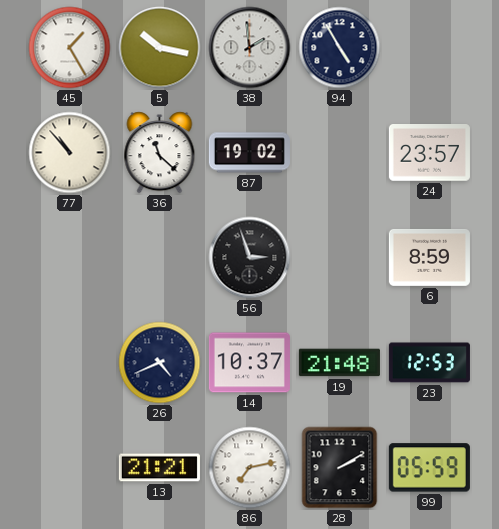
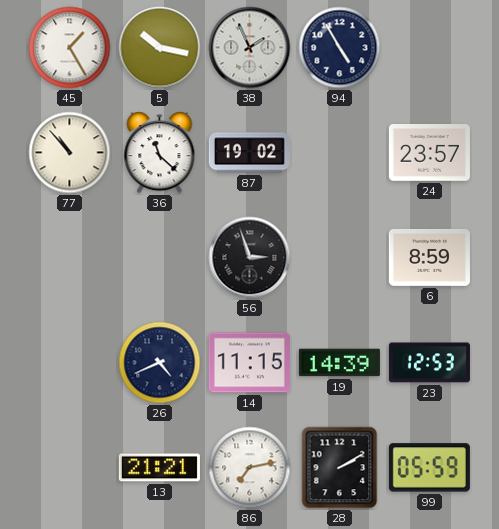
38: 1:59 -> 1:56
14: 10:37 -> 11:15
19: 21:48 -> 14:39
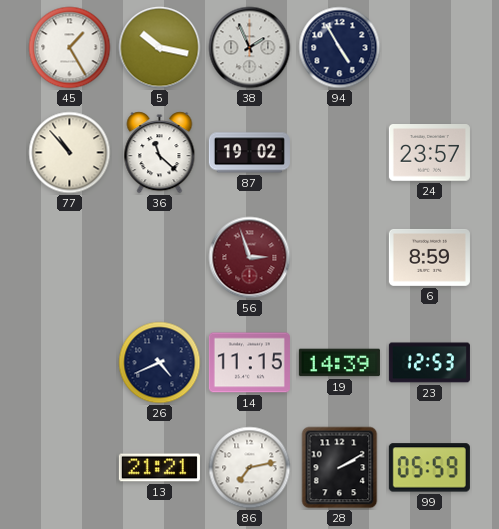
56 dial: black -> burgundy
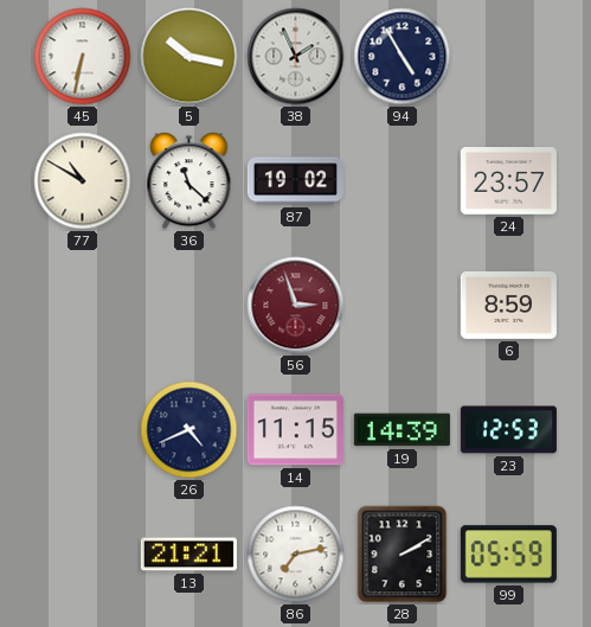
45: 1:25 -> 6:32
77: 10:53 -> 10:50
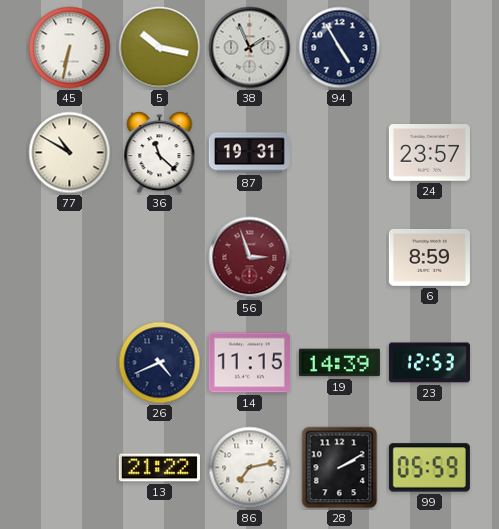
87: 19:02 -> 19:31
13: 21:21 -> 21:22
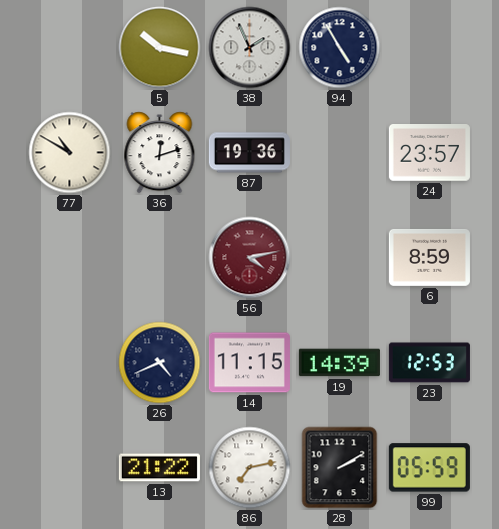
45: 6:32 -> none
36: 11:22 -> 12:12
87: 19:31 -> 19:36
56: 2:57 -> 4:13
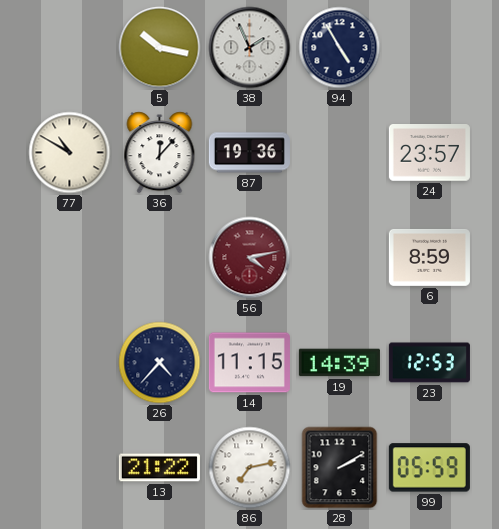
36: 12:12 -> 12:07
26: 4:41 -> 4:37
